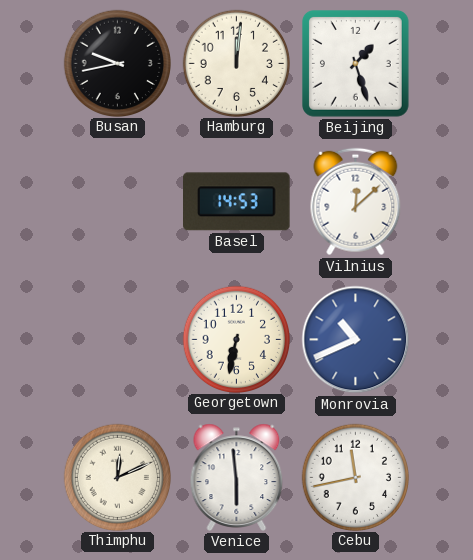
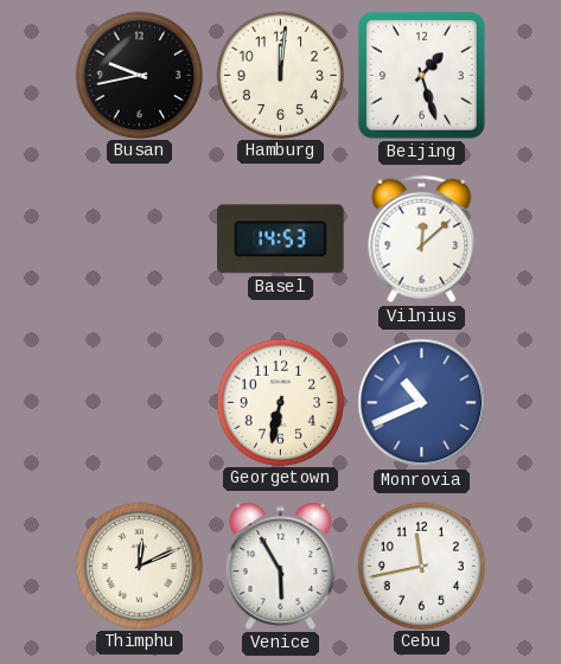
Venice: 5:59 -> 5:55
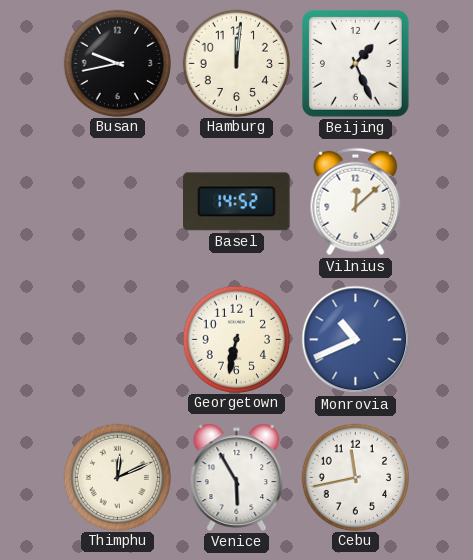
Beijing: 1:27 -> 1:26
Basel: 14:53 -> 14:52
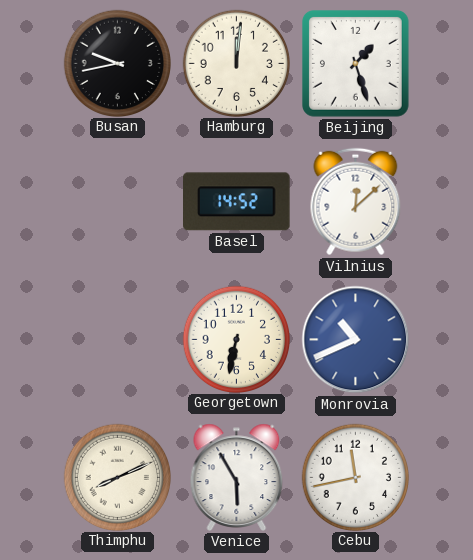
Beijing: 1:26 -> 1:27
Thimphu: 12:11 -> 8:11
